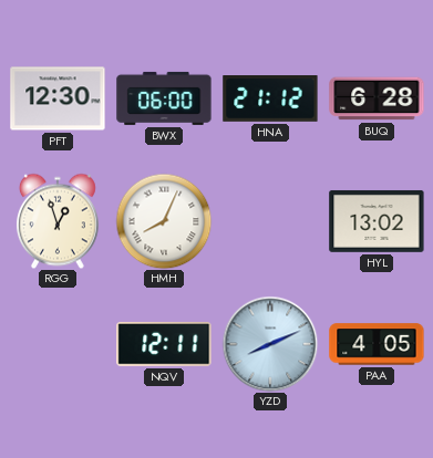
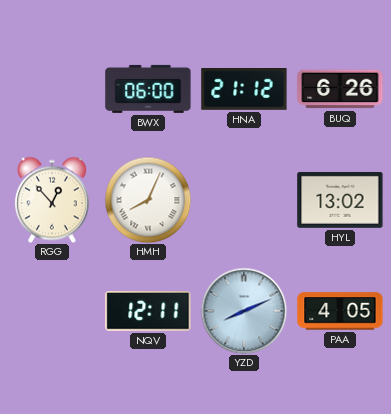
PFT: 12:30 -> none
BUQ: 6:28 -> 6:26
RGG: 12:57 -> 12:53
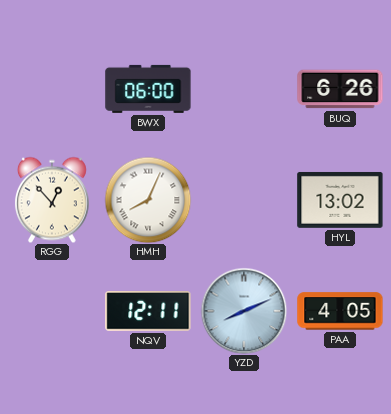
HNA: 21:12 -> none
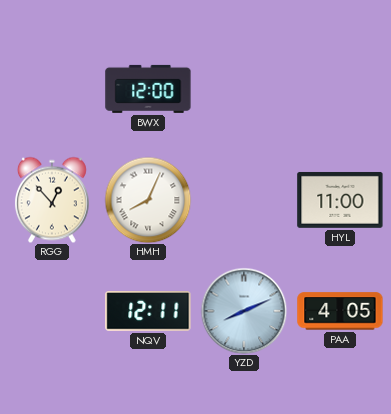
BWX: 06:00 -> 12:00
BUQ: 6:26 -> none
HYL: 13:02 -> 11:00
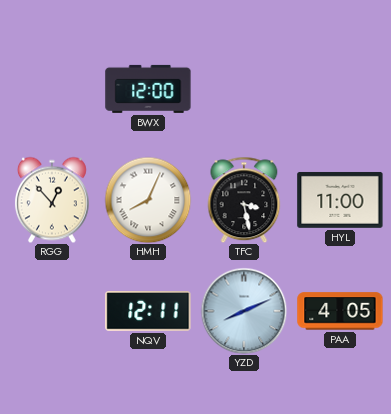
TFC: none -> 3:28
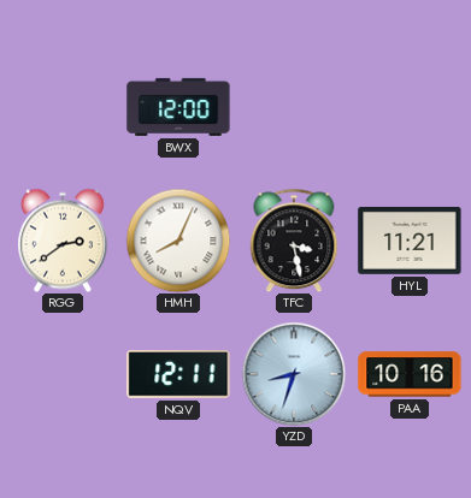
RGG: 12:53 -> 2:39
HYL: 11:00 -> 11:21
YZD: 8:11 -> 8:33
PAA: 4:05 -> 10:16
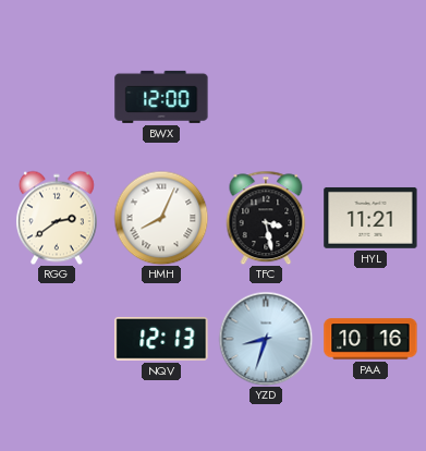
NQV: 12:11 -> 12:13
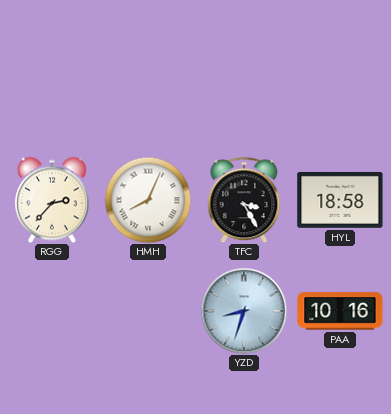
BWX: 12:00 -> none
RGG: 2:39 -> 2:37
TFC: 3:28 -> 3:25
HYL: 11:21 -> 18:58
NQV: 12:13 -> none
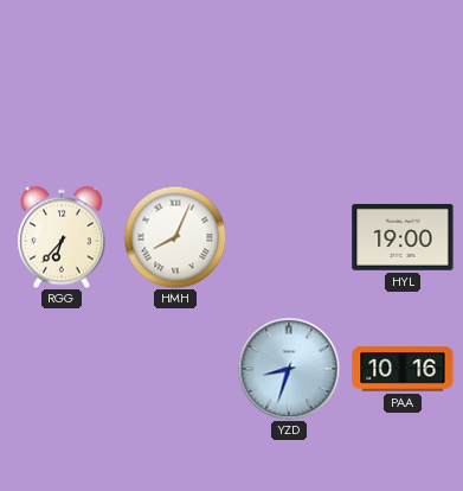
RGG: 2:37 -> 6:37
TFC: 3:25 -> none
HYL: 18:58 -> 19:00
